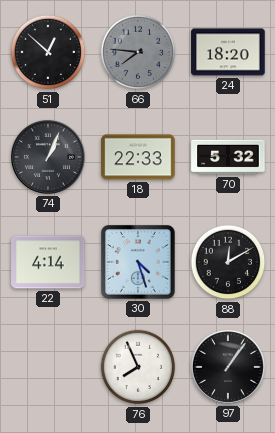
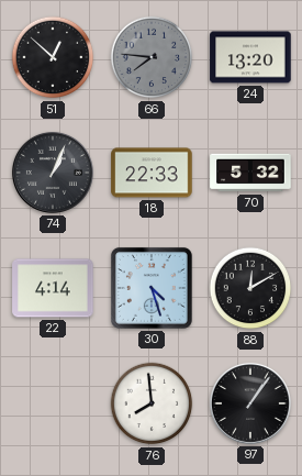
24: 18:20 -> 13:20
76: 7:56 -> 7:59
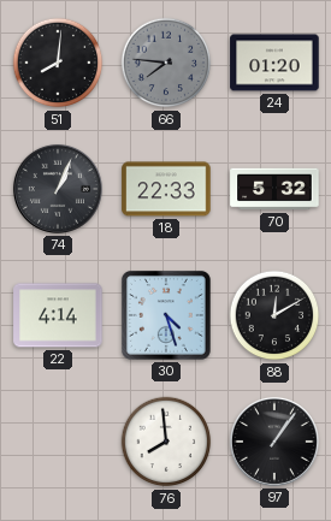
51: 12:52 -> 8:01
24: 13:20 -> 01:20
